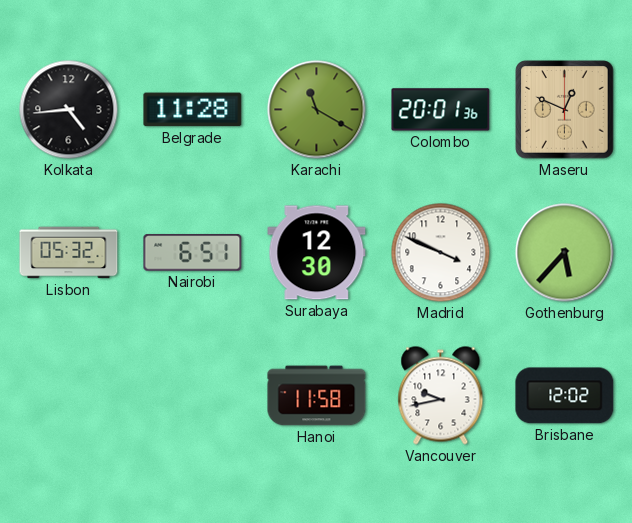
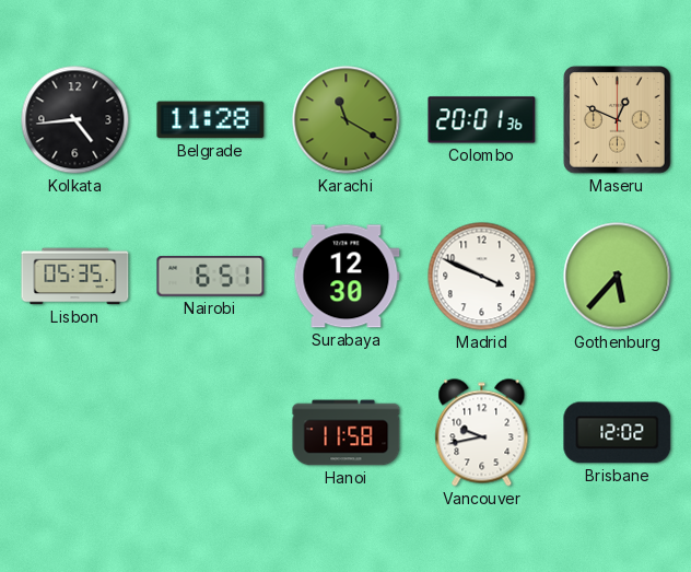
Lisbon: 05:32 -> 05:35
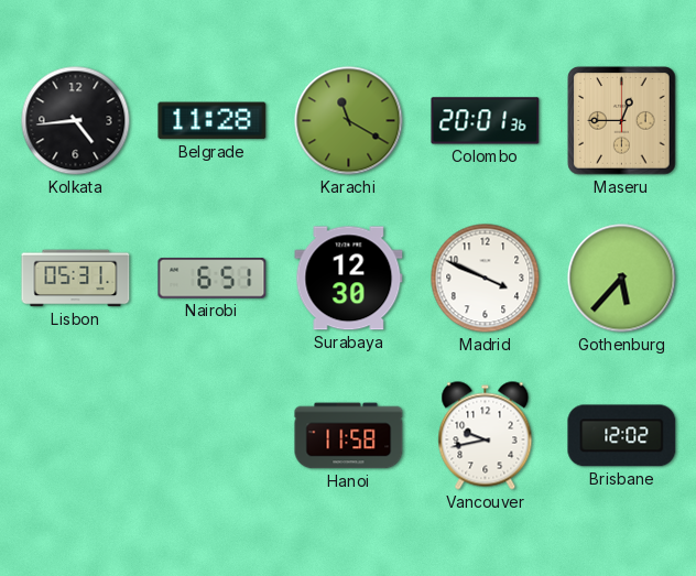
Maseru: 12:49 -> 12:45
Lisbon: 05:35 -> 05:31
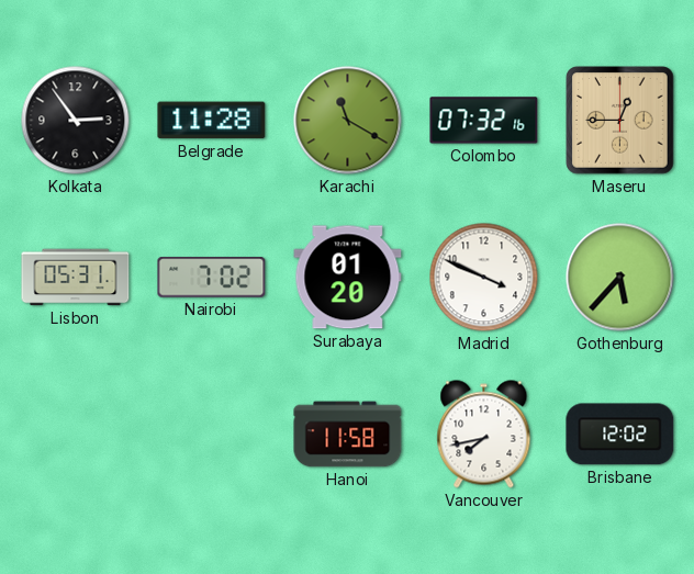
Kolkata: 4:44 -> 2:54
Colombo: 20:01 -> 07:32
Nairobi: 6:51 -> 7:02
Surabaya: 12:30 -> 01:20
Vancouver: 9:43 -> 7:43
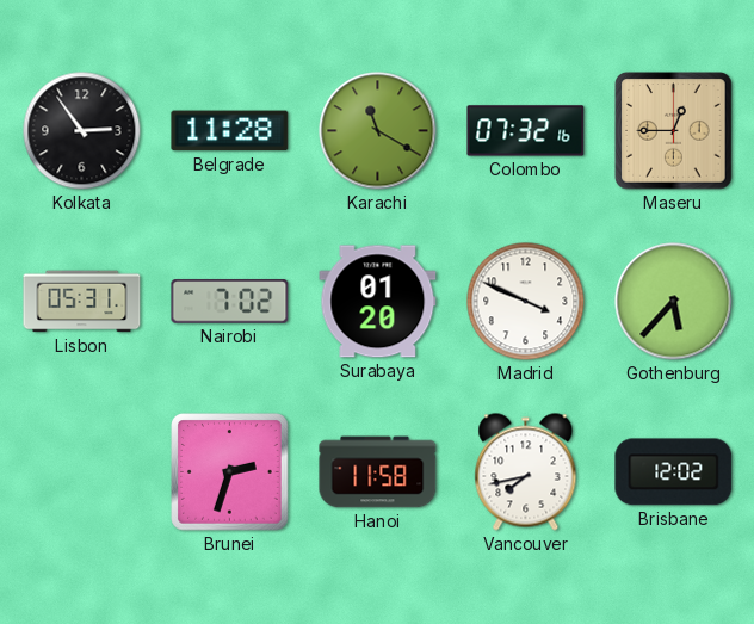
Brunei: none -> 2:33
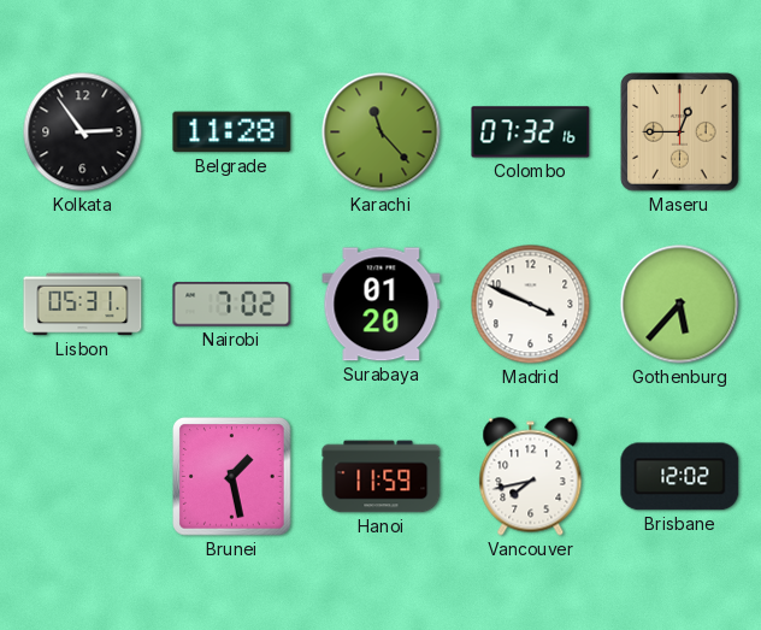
Karachi: 11:20 -> 11:23
Brunei: 2:33 -> 1:28
Hanoi: 11:58 -> 11:59
